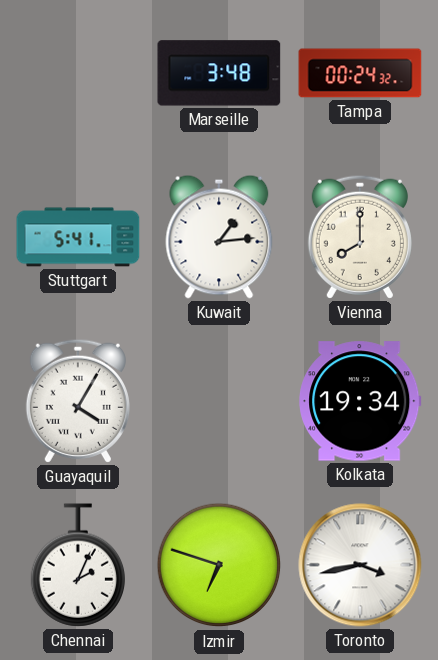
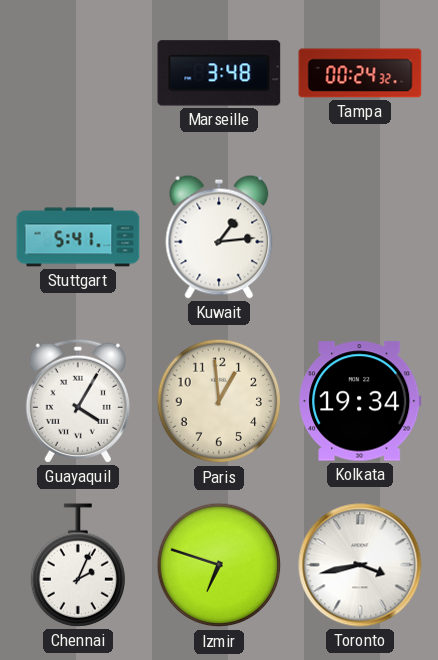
Vienna: 8:00 -> none
Paris: none -> 12:59
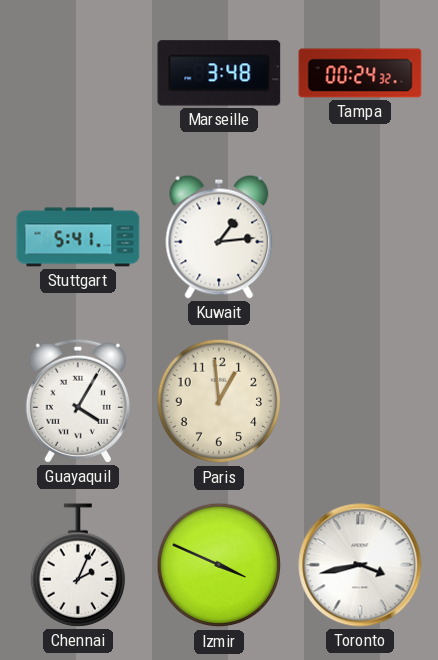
Kolkata: 19:34 -> none
Izmir: 6:48 -> 3:49
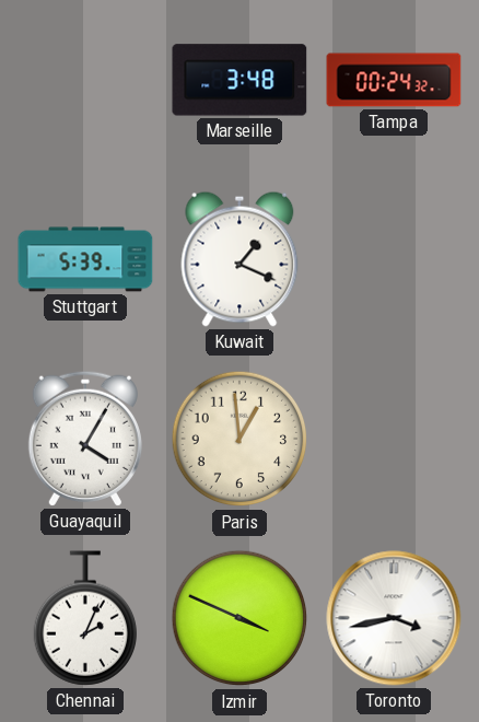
Stuttgart: 5:41 -> 5:39
Kuwait: 1:14 -> 1:19
